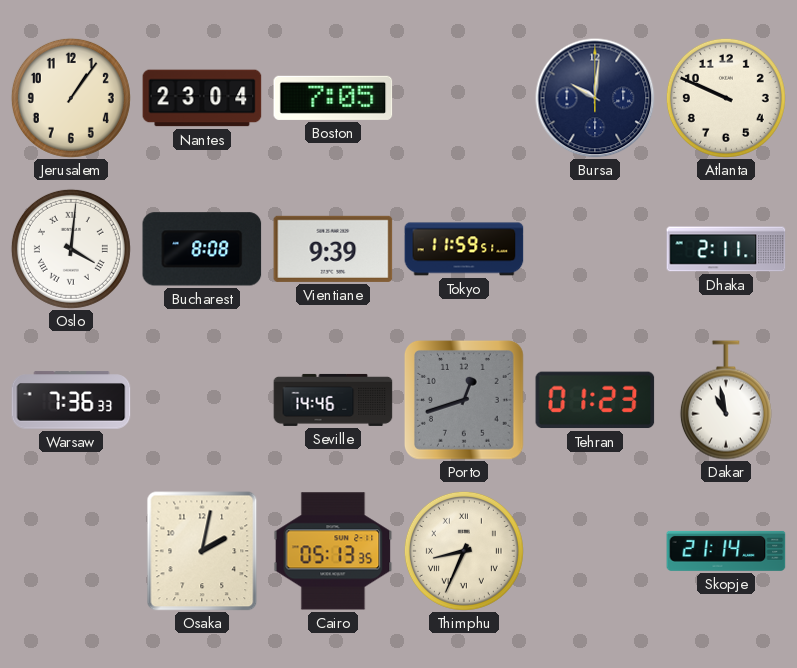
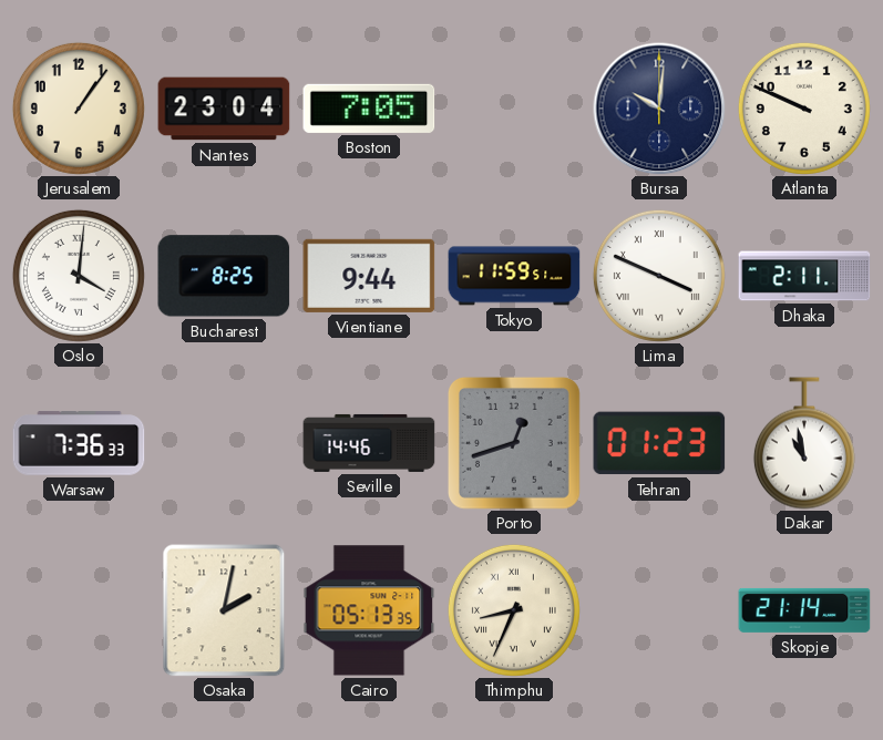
Bucharest: 8:08 -> 8:25
Vientiane: 9:39 -> 9:44
Lima: none -> 3:49
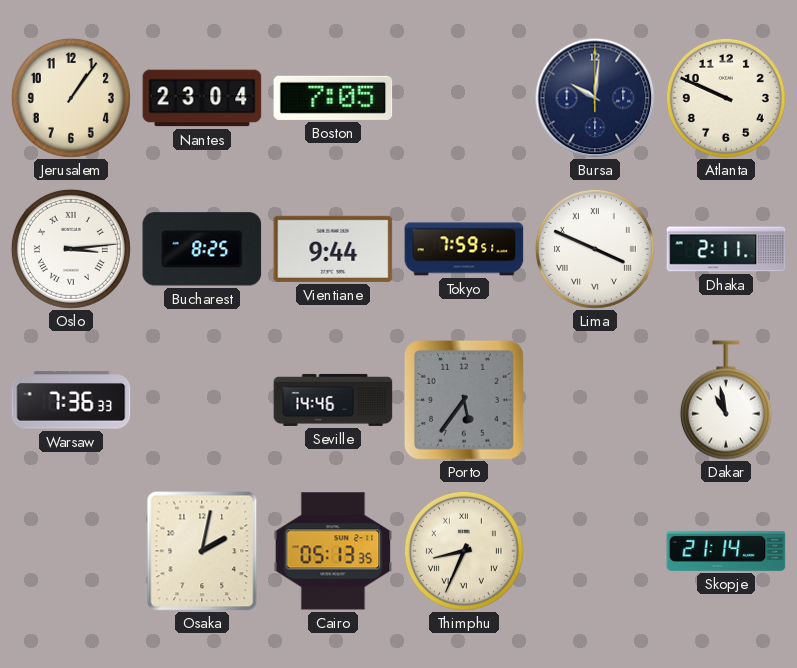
Oslo: 4:01 -> 3:14
Tokyo: 11:59 -> 7:59
Porto: 12:42 -> 5:36
Tehran: 01:23 -> none
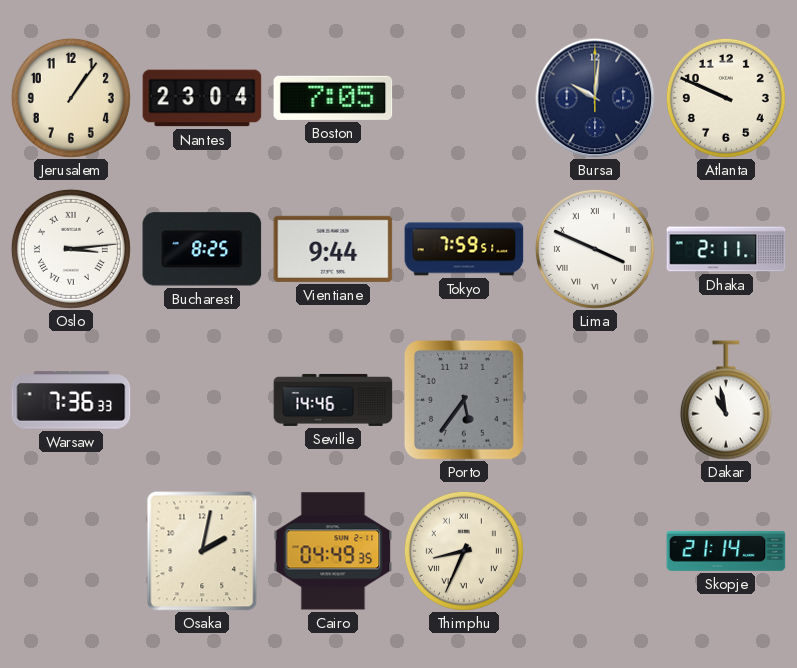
Cairo: 05:13 -> 04:49
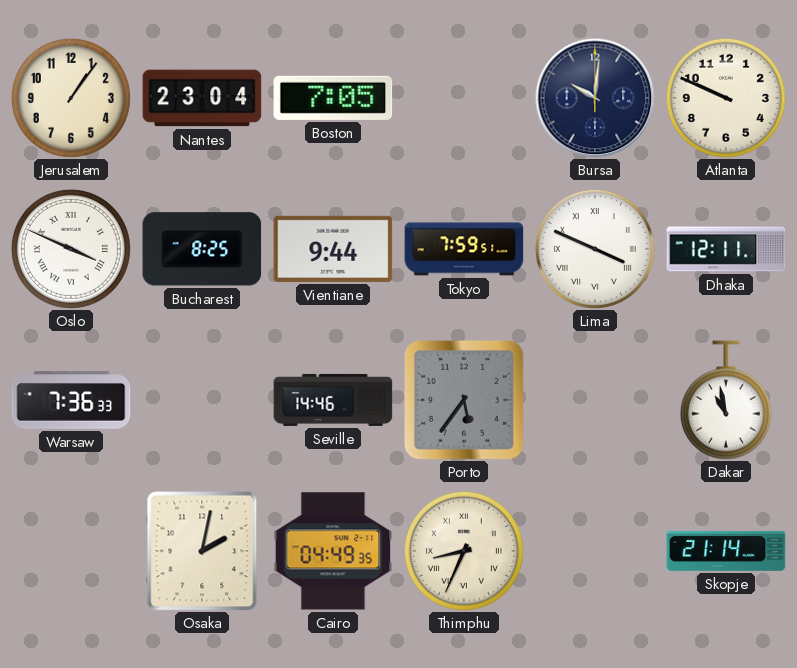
Oslo: 3:14 -> 3:49
Dhaka: 2:11 -> 12:11
